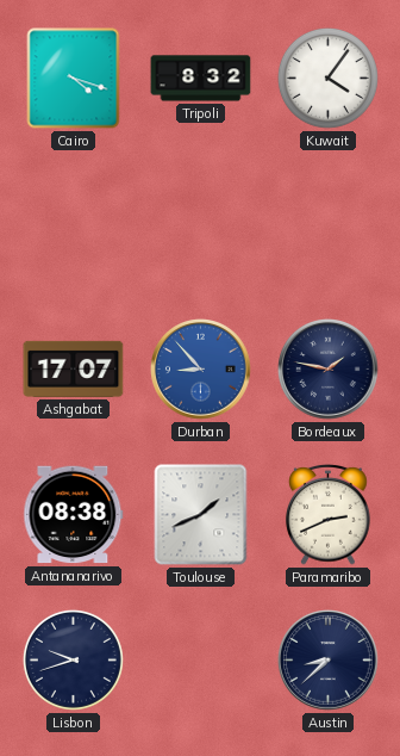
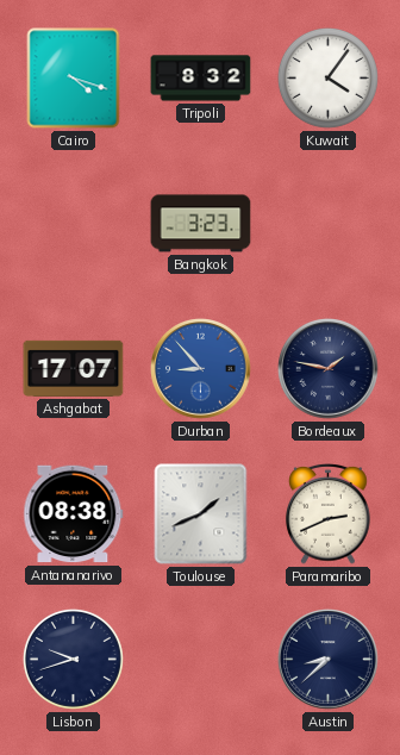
Bangkok: none -> 3:23
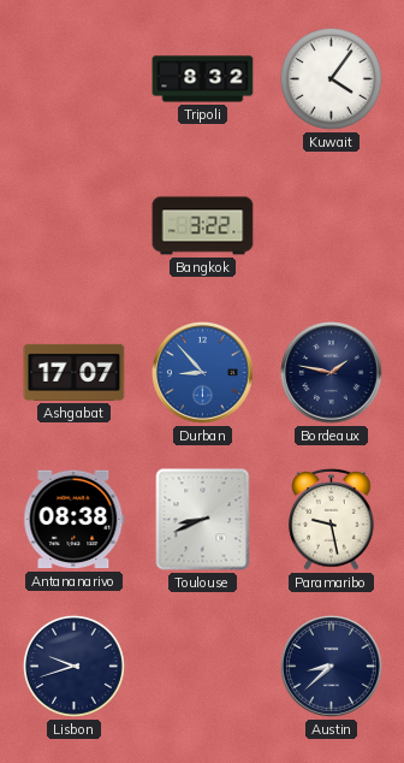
Cairo: 4:18 -> none
Bangkok: 3:23 -> 3:22
Toulouse: 1:41 -> 8:41
Paramaribo: 2:41 -> 9:28
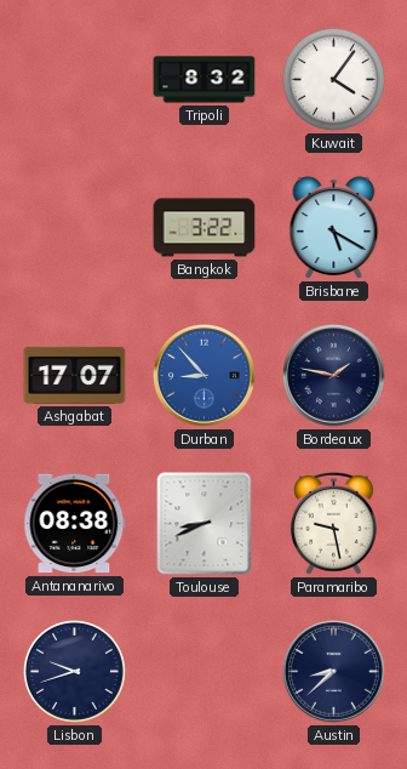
Brisbane: none -> 5:20
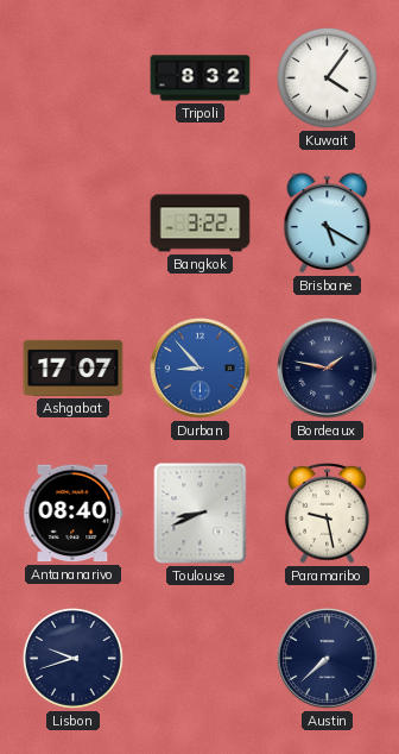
Antananarivo: 08:38 -> 08:40
Austin: 8:38 -> 7:38
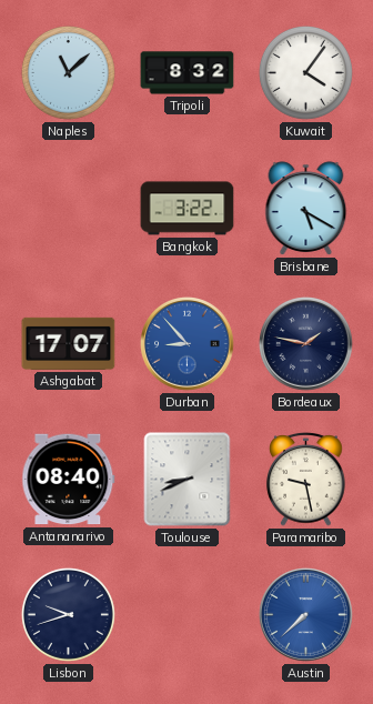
Naples: none -> 11:08
Austin dial: navy -> blue
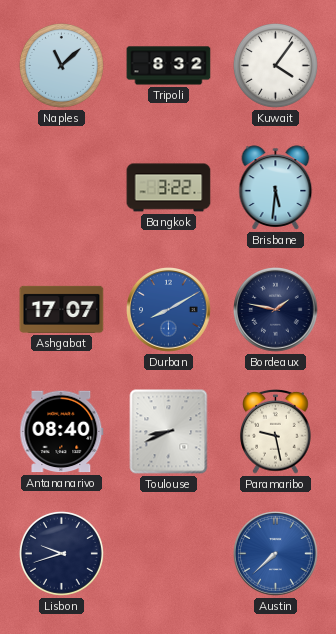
Brisbane: 5:20 -> 5:31
Durban: 8:53 -> 8:10
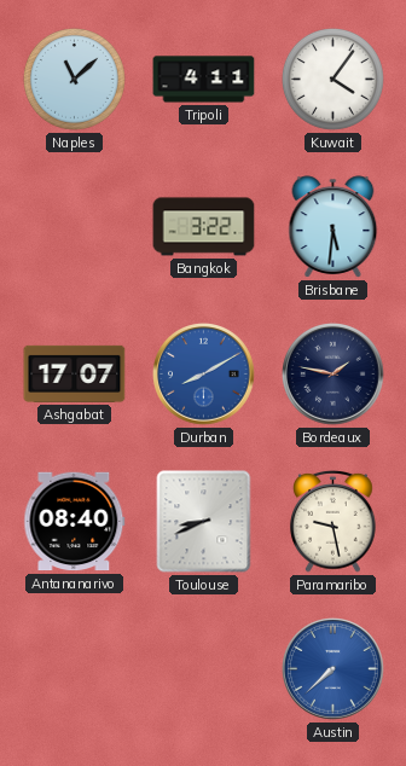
Tripoli: 8:32 -> 4:11
Lisbon: 9:42 -> none
